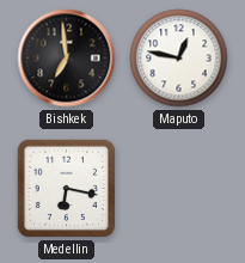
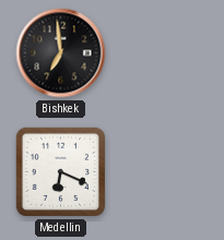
Maputo: 12:47 -> none
Medellin: 6:17 -> 6:19
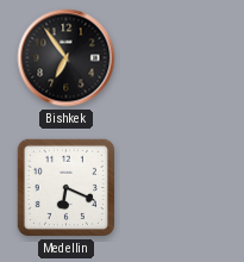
Bishkek: 6:59 -> 6:54
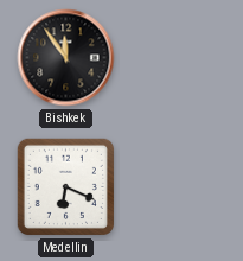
Bishkek: 6:54 -> 11:54
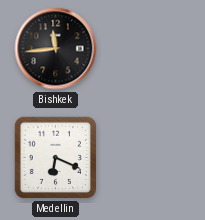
Bishkek: 11:54 -> 11:44
